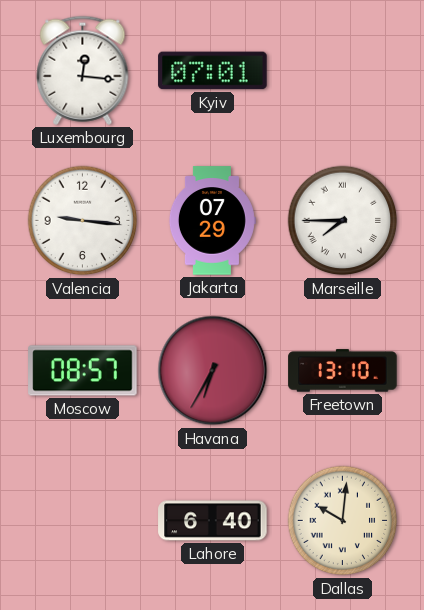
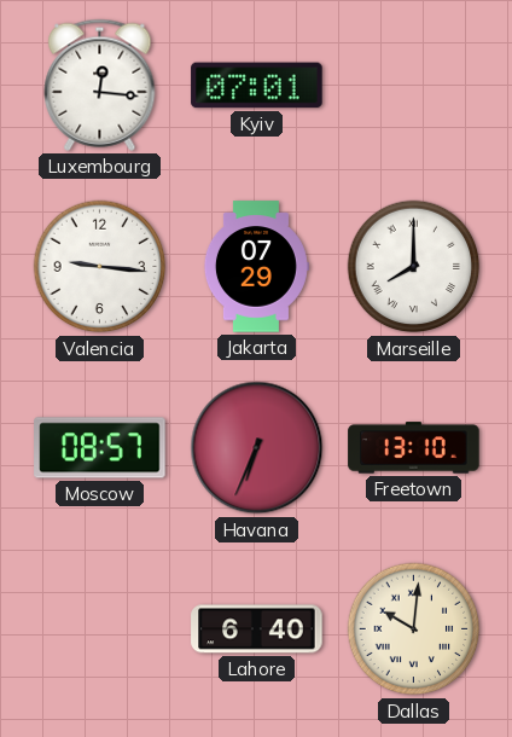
Marseille: 7:45 -> 8:00
Havana: 6:35 -> 6:34
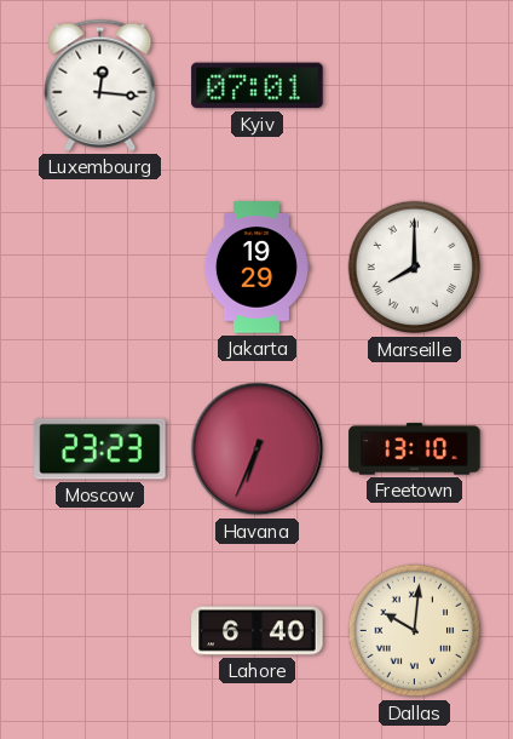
Valencia: 9:16 -> none
Jakarta: 07:29 -> 19:29
Moscow: 08:57 -> 23:23
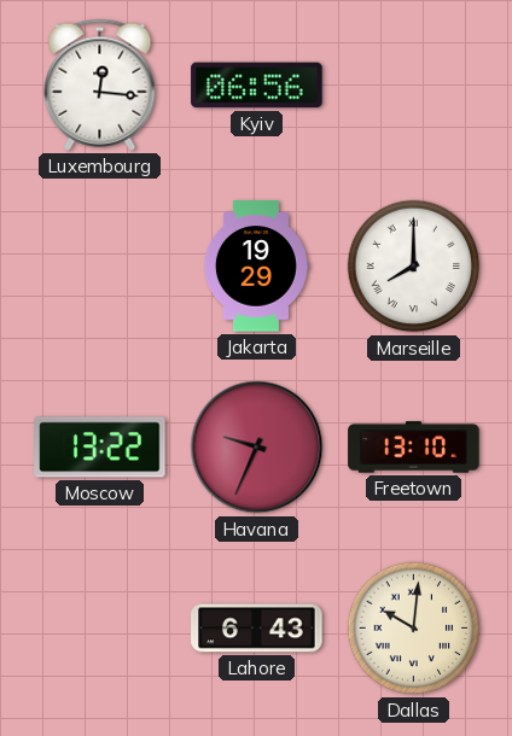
Kyiv: 07:01 -> 06:56
Moscow: 23:23 -> 13:22
Havana: 6:34 -> 9:34
Lahore: 6:40 -> 6:43
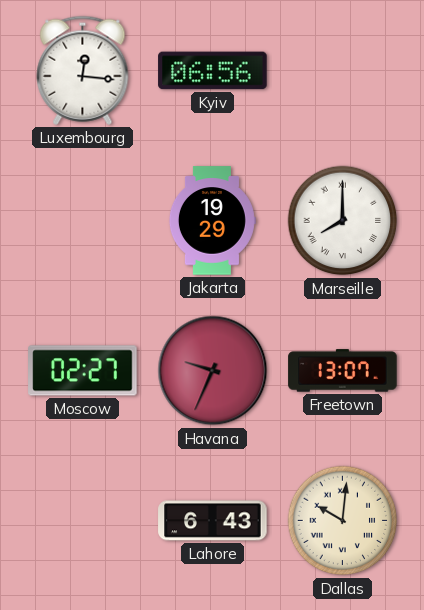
Moscow: 13:22 -> 02:27
Freetown: 13:10 -> 13:07
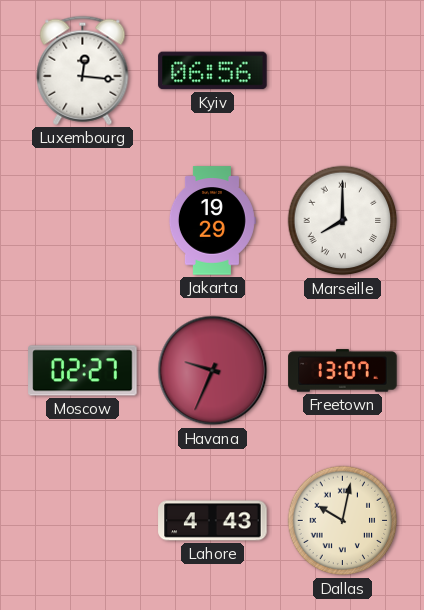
Lahore: 6:43 -> 4:43
Dallas: 10:01 -> 10:02
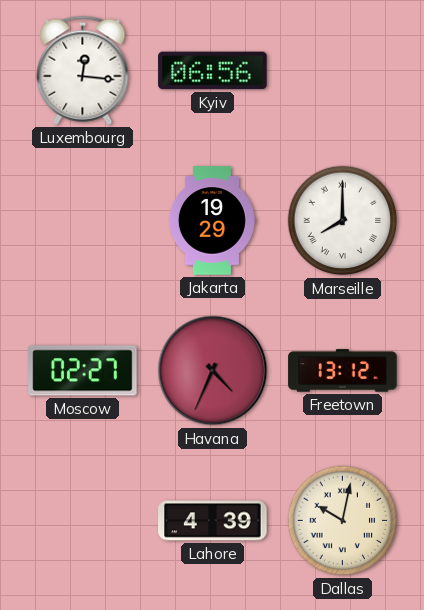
Havana: 9:34 -> 4:34
Freetown: 13:07 -> 13:12
Lahore: 4:43 -> 4:39
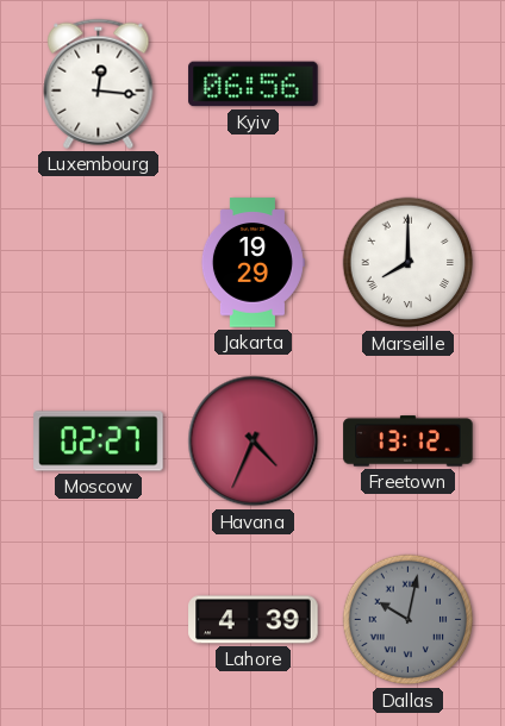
Dallas dial: cream -> grey
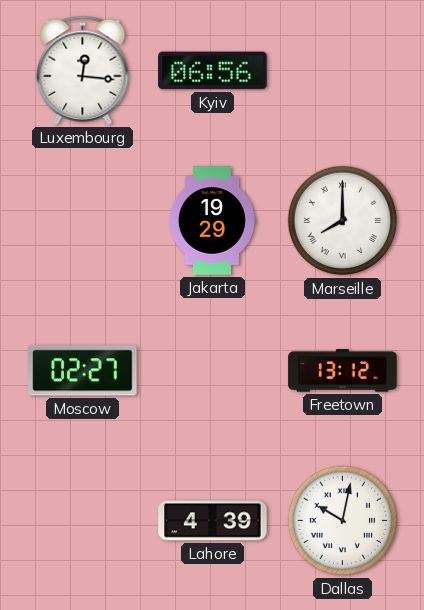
Havana: 4:34 -> none
Dallas dial: grey -> white
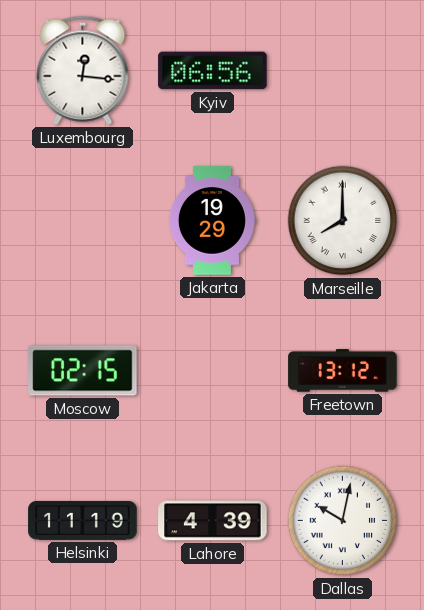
Moscow: 02:27 -> 02:15
Helsinki: none -> 11:19
